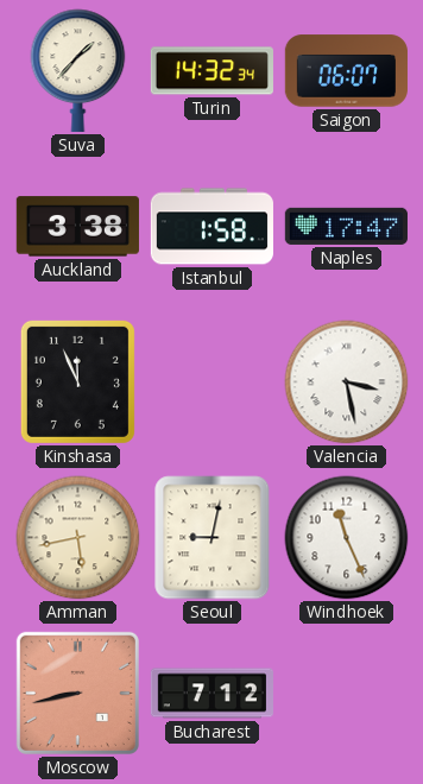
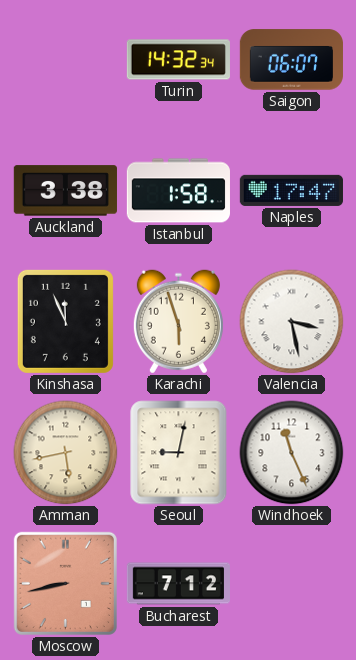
Suva: 1:37 -> none
Karachi: none -> 5:57
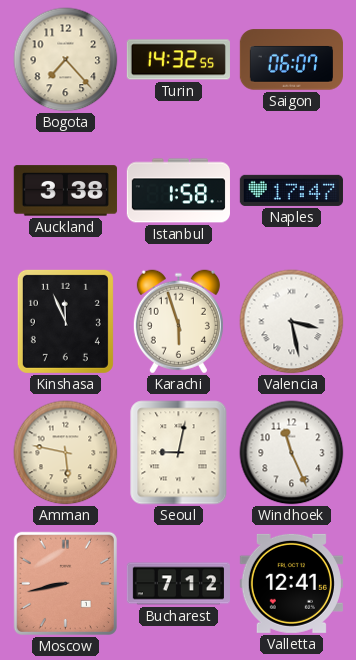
Bogota: none -> 7:23
Turin: 14:32:34 -> 14:32:55
Amman: 5:43 -> 5:47
Valletta: none -> 12:41
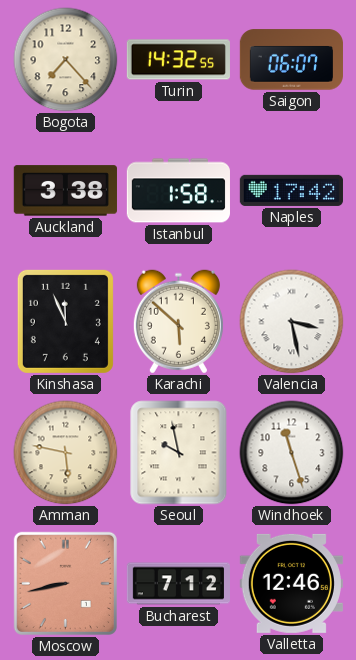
Naples: 17:47 -> 17:42
Karachi: 5:57 -> 5:52
Seoul: 9:02 -> 9:58
Windhoek: 11:26 -> 11:27
Valletta: 12:41 -> 12:46
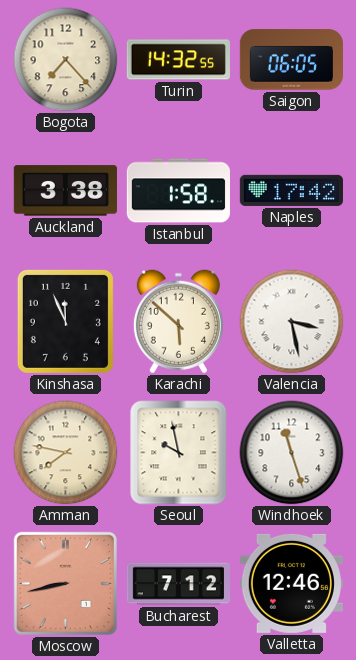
Saigon: 06:07 -> 06:05
Amman: 5:47 -> 7:47
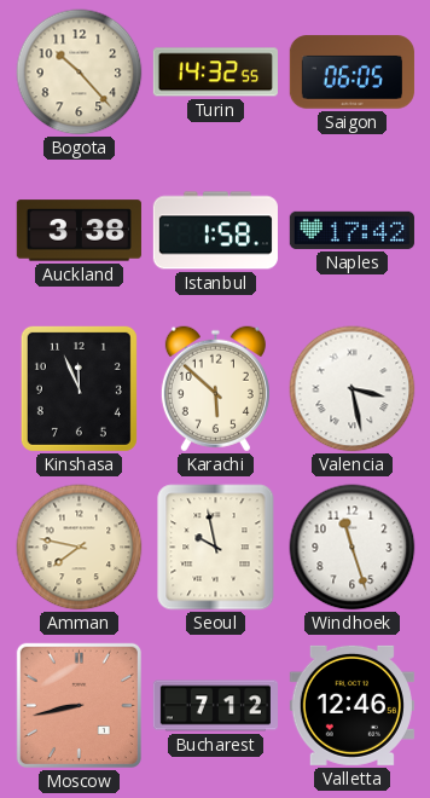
Bogota: 7:23 -> 10:23
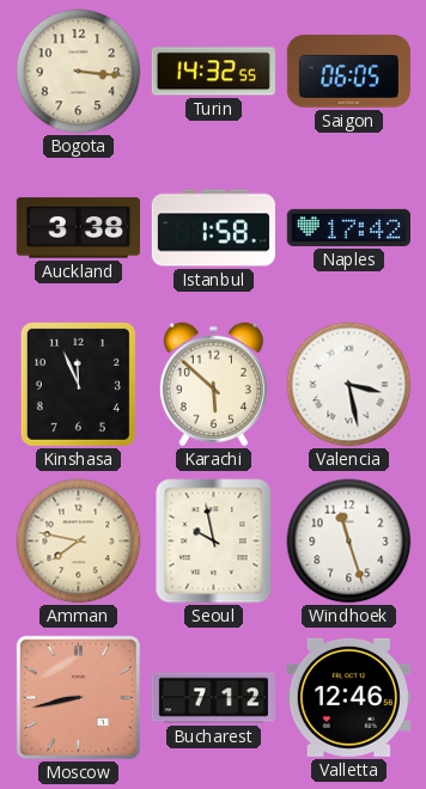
Bogota: 10:23 -> 3:16
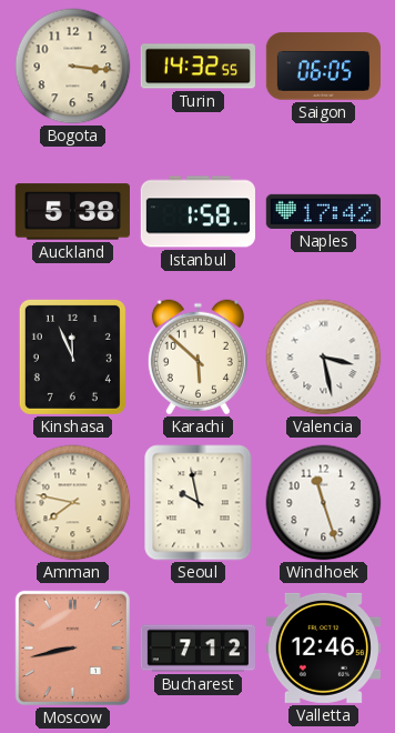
Auckland: 3:38 -> 5:38
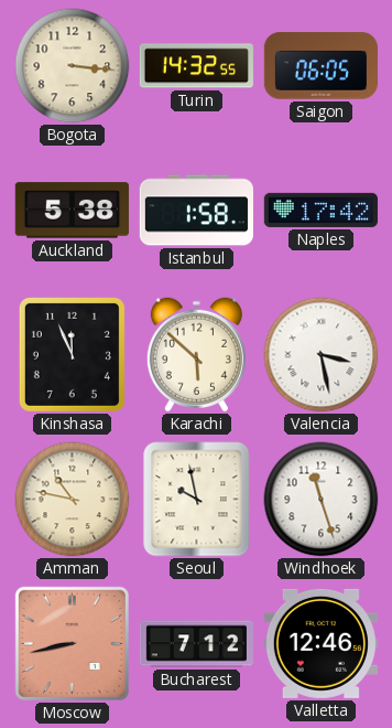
Amman: 7:47 -> 10:47
